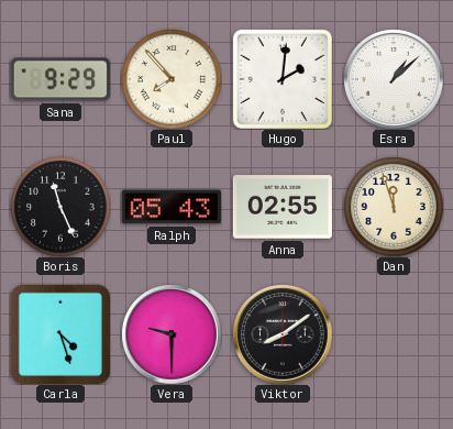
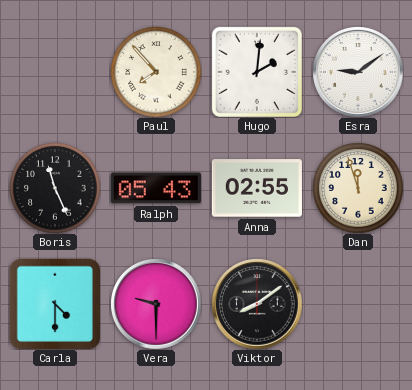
Sana: 9:29 -> none
Esra: 1:08 -> 9:09
Carla: 4:27 -> 4:30
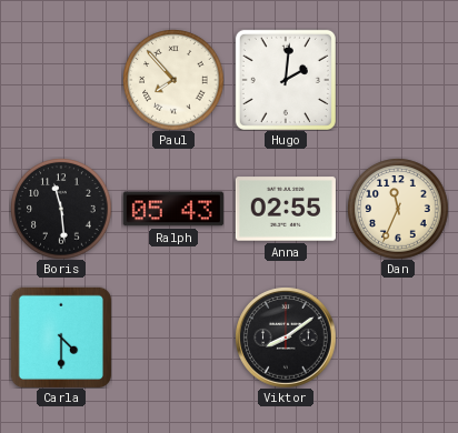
Esra: 9:09 -> none
Boris: 11:26 -> 11:29
Dan: 11:57 -> 11:34
Vera: 9:30 -> none
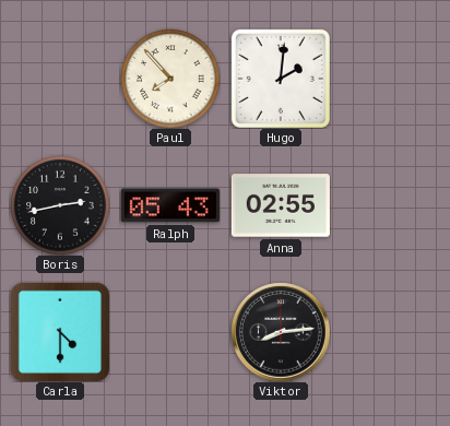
Boris: 11:29 -> 2:43
Dan: 11:34 -> none
Viktor: 8:09 -> 8:14
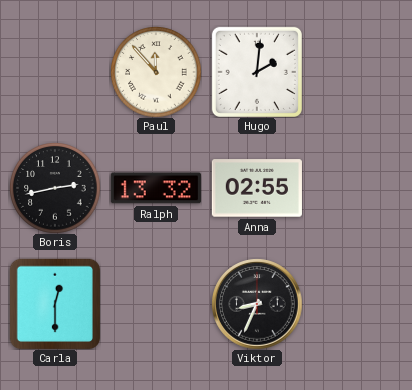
Paul: 7:53 -> 11:53
Ralph: 05:43 -> 13:32
Carla: 4:30 -> 12:30
Viktor: 8:14 -> 8:34
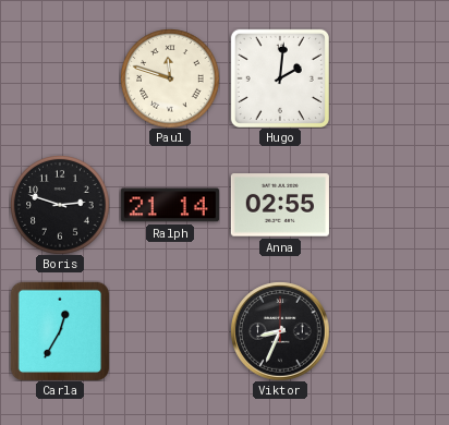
Paul: 11:53 -> 11:48
Boris: 2:43 -> 2:48
Ralph: 13:32 -> 21:14
Carla: 12:30 -> 12:35
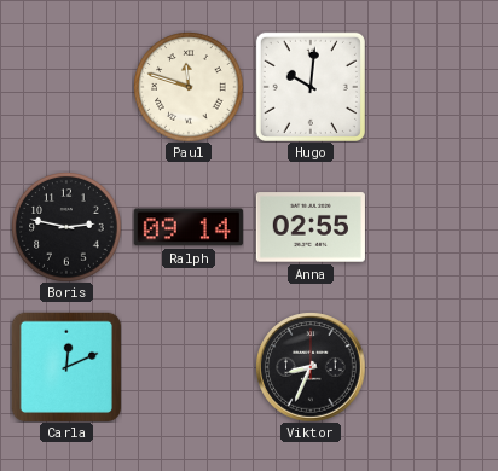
Hugo: 2:01 -> 10:01
Boris: 2:48 -> 2:47
Ralph: 21:14 -> 09:14
Carla: 12:35 -> 12:11
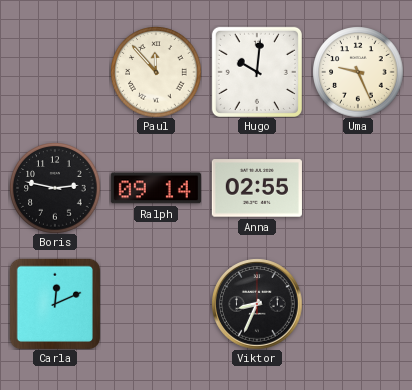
Paul: 11:48 -> 11:53
Uma: none -> 9:26
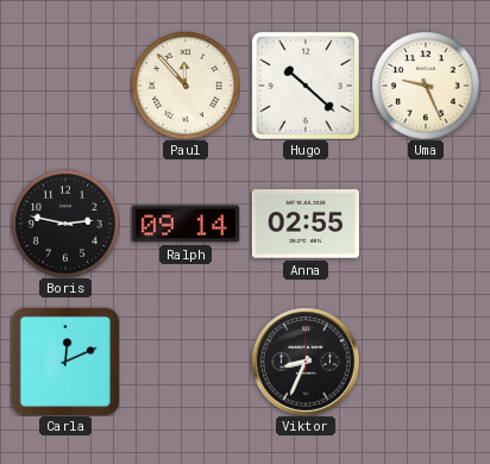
Hugo: 10:01 -> 10:22
